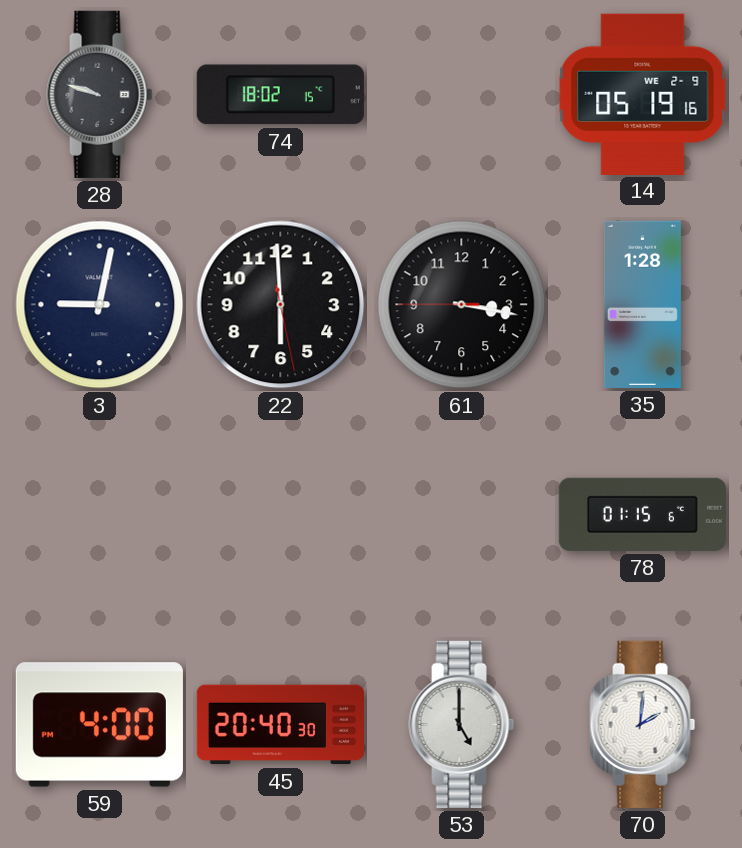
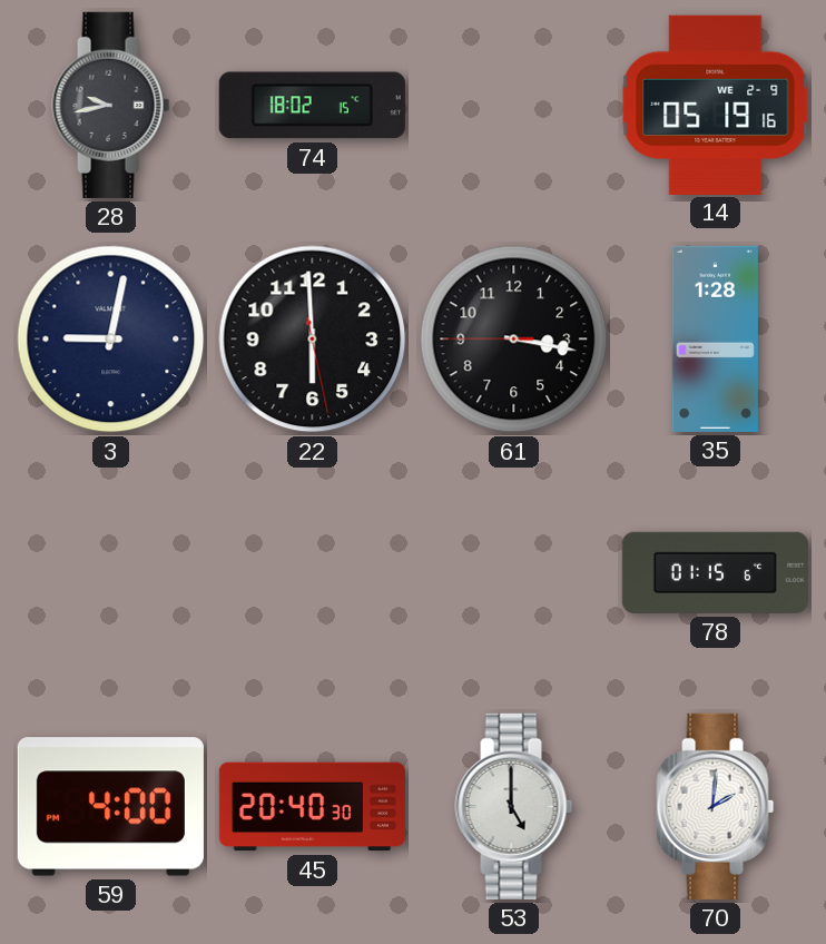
28: 9:48 -> 9:43
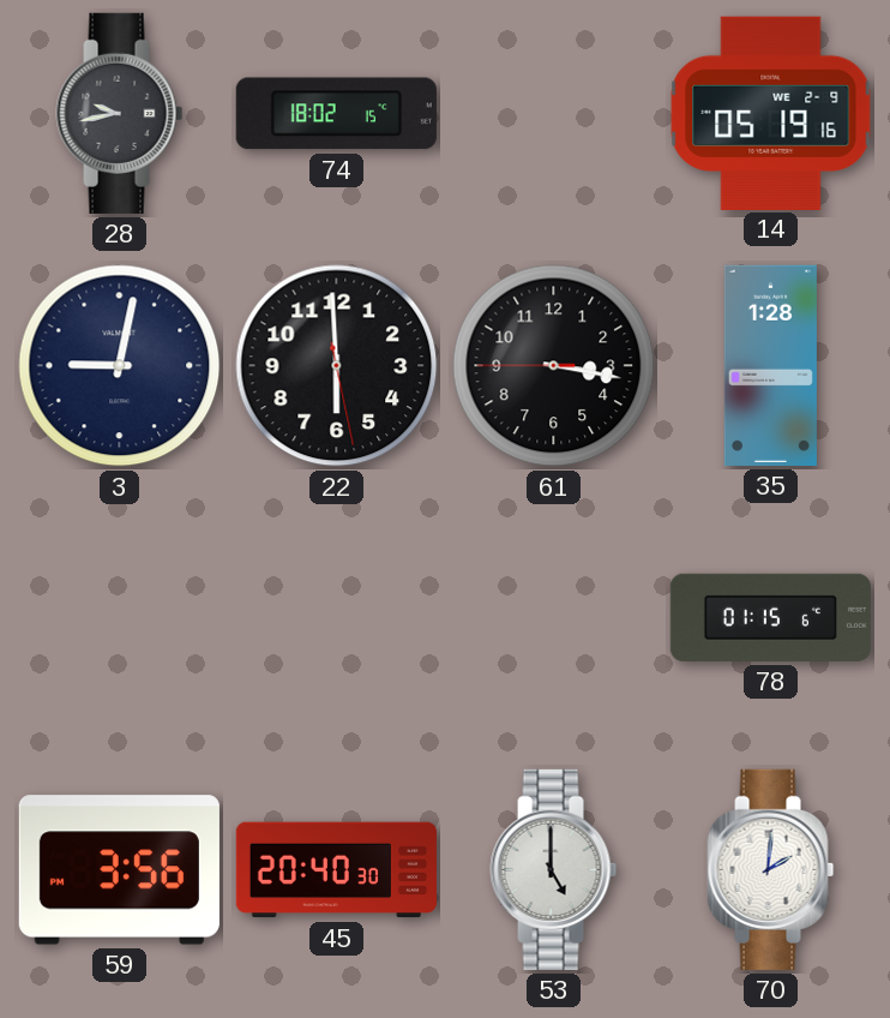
59: 4:00 -> 3:56
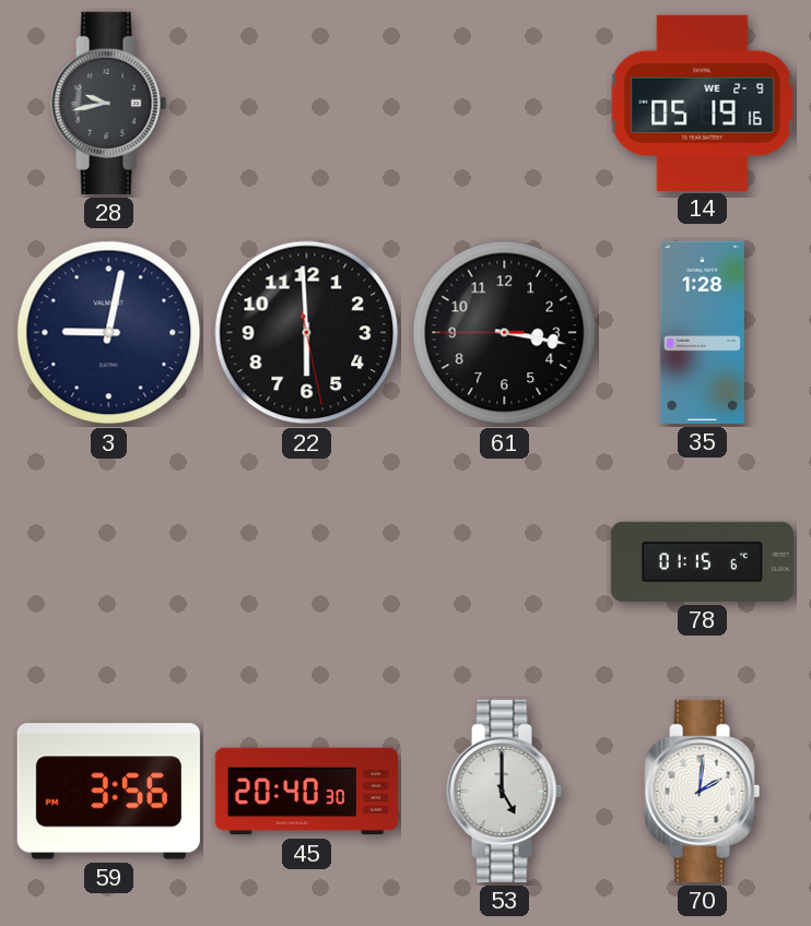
74: 18:02 -> none
